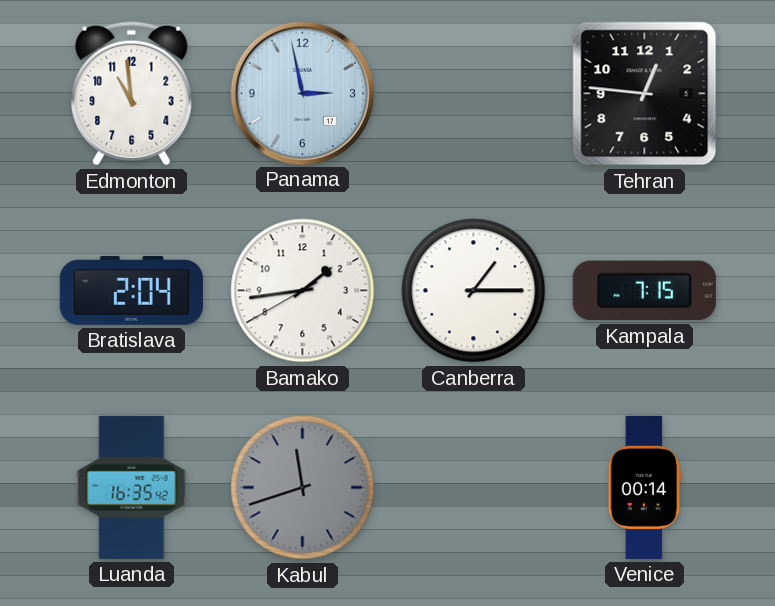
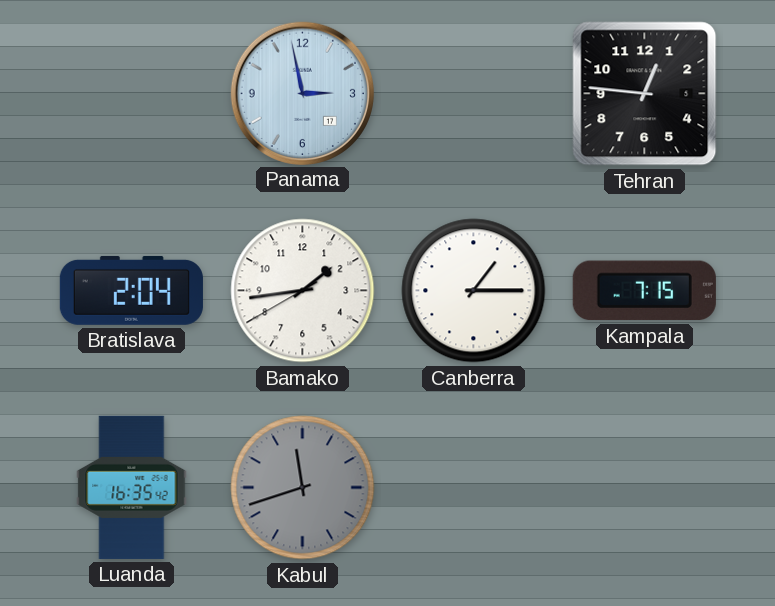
Edmonton: 10:59 -> none
Venice: 00:14 -> none
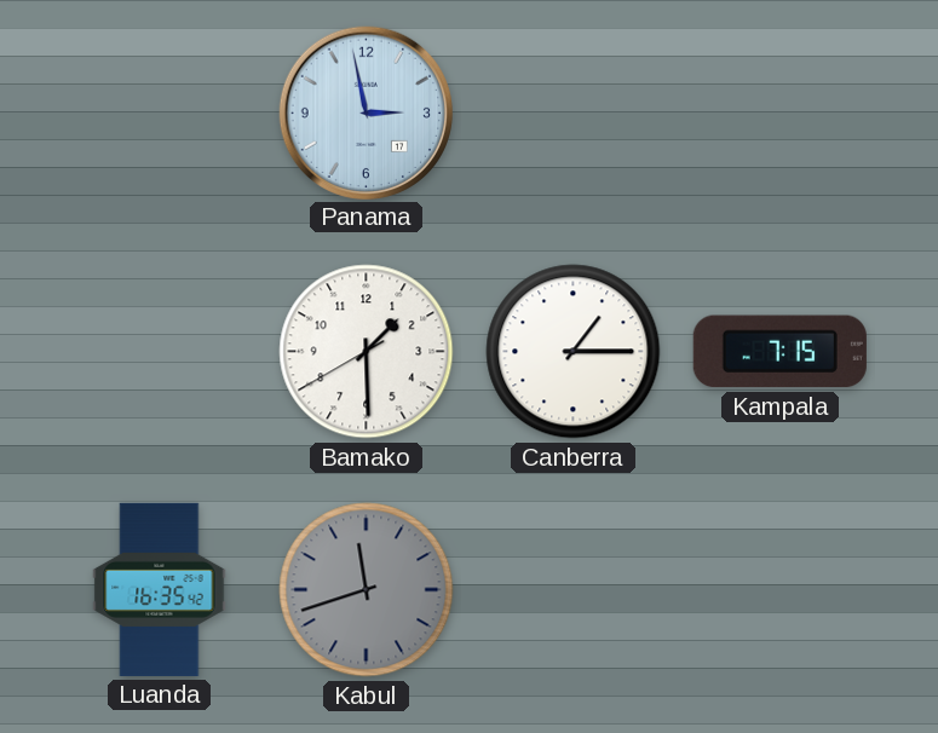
Tehran: 12:46 -> none
Bratislava: 2:04 -> none
Bamako: 1:43 -> 1:29
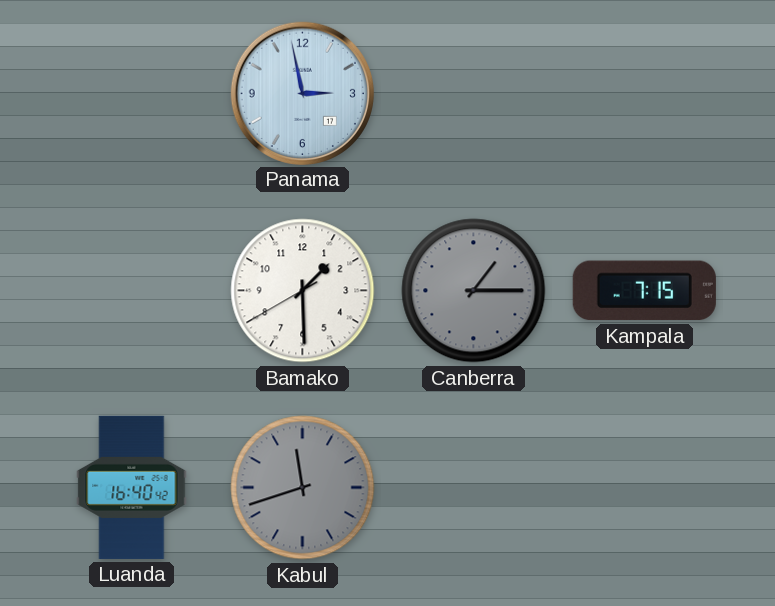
Canberra dial: white -> grey
Luanda: 16:35 -> 16:40
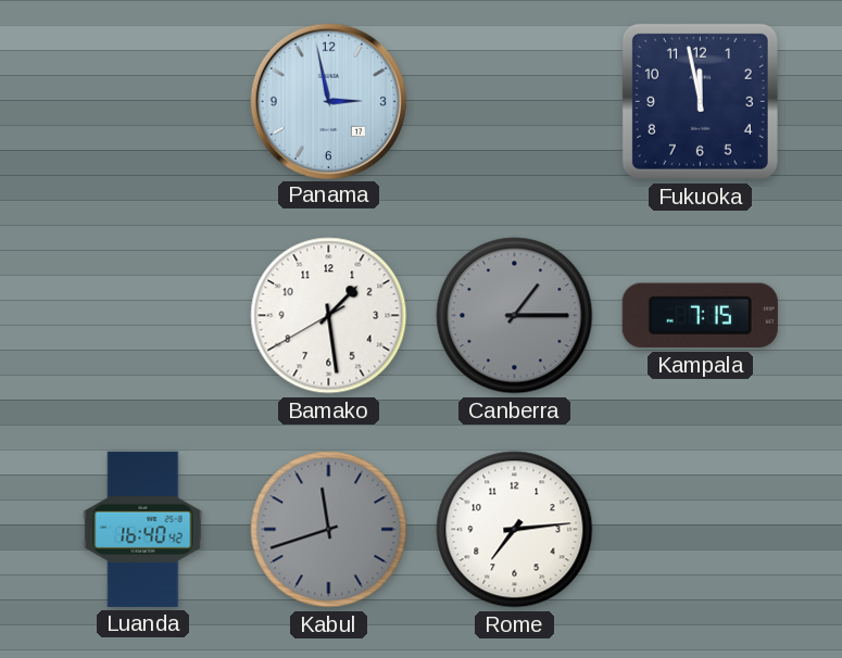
Fukuoka: none -> 11:58
Bamako: 1:29 -> 1:28
Rome: none -> 7:14
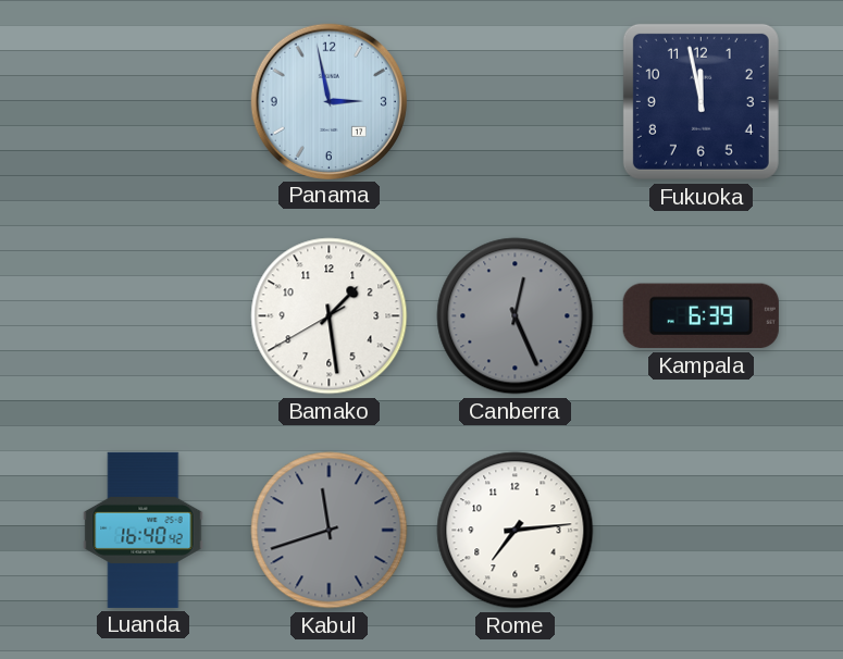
Canberra: 1:15 -> 12:26
Kampala: 7:15 -> 6:39
